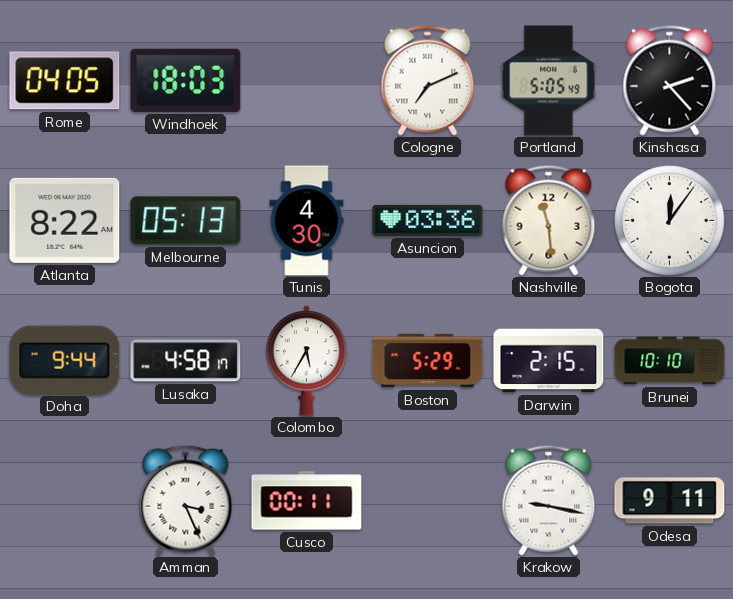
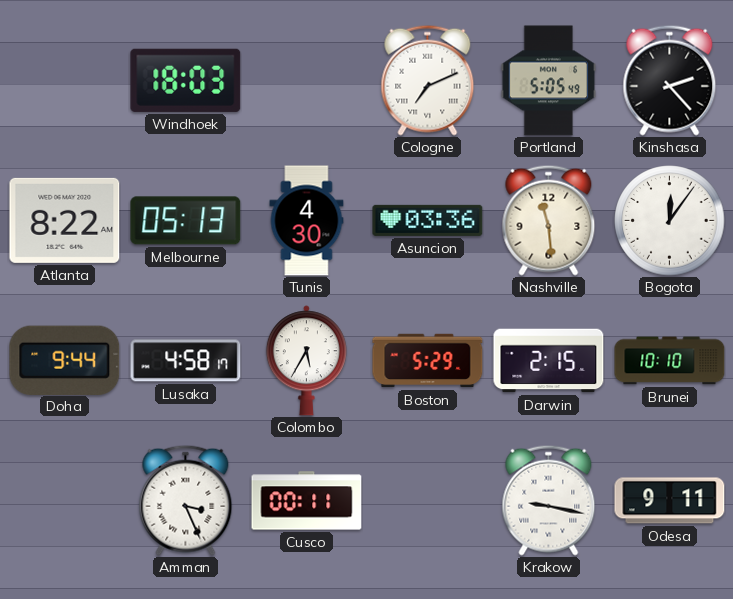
Rome: 04:05 -> none
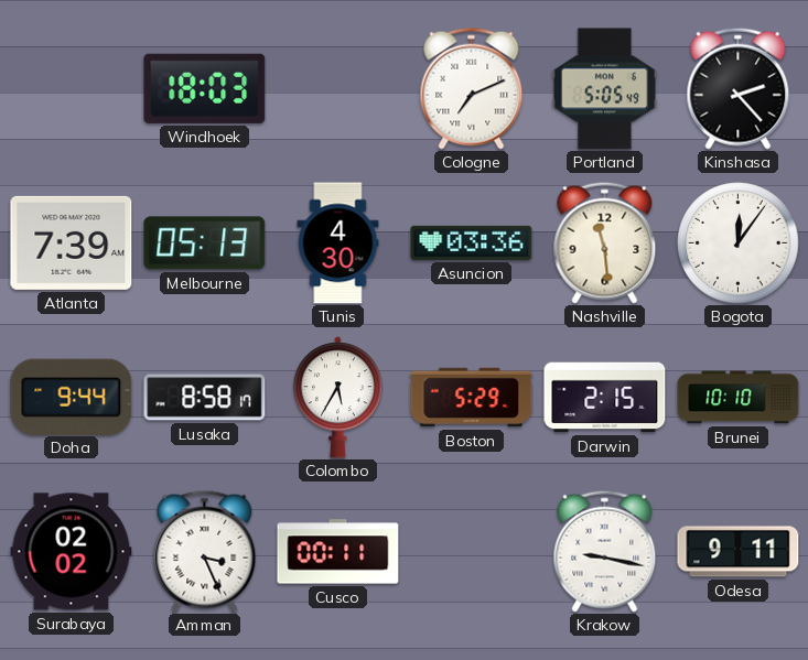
Atlanta: 8:22 -> 7:39
Lusaka: 4:58 -> 8:58
Surabaya: none -> 02:02
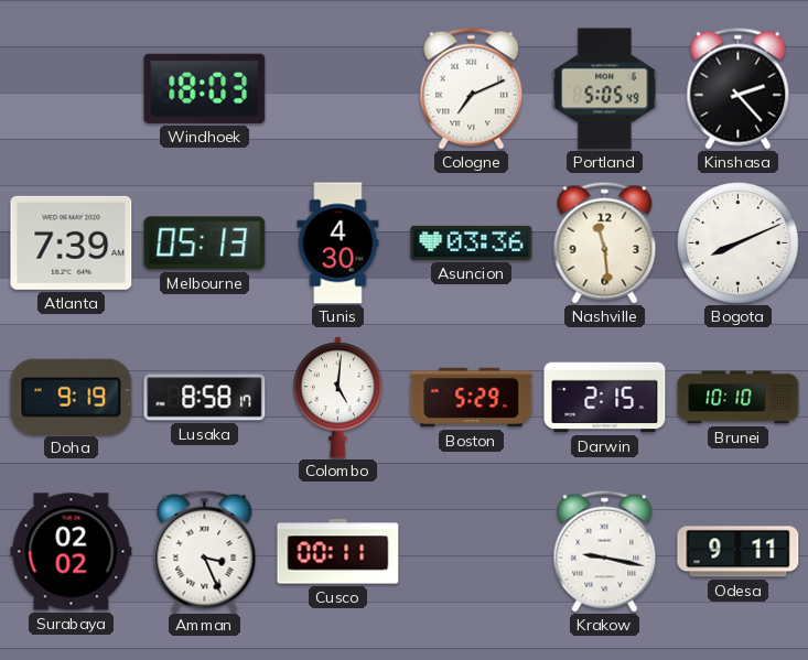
Bogota: 12:06 -> 8:11
Doha: 9:44 -> 9:19
Colombo: 5:35 -> 5:01
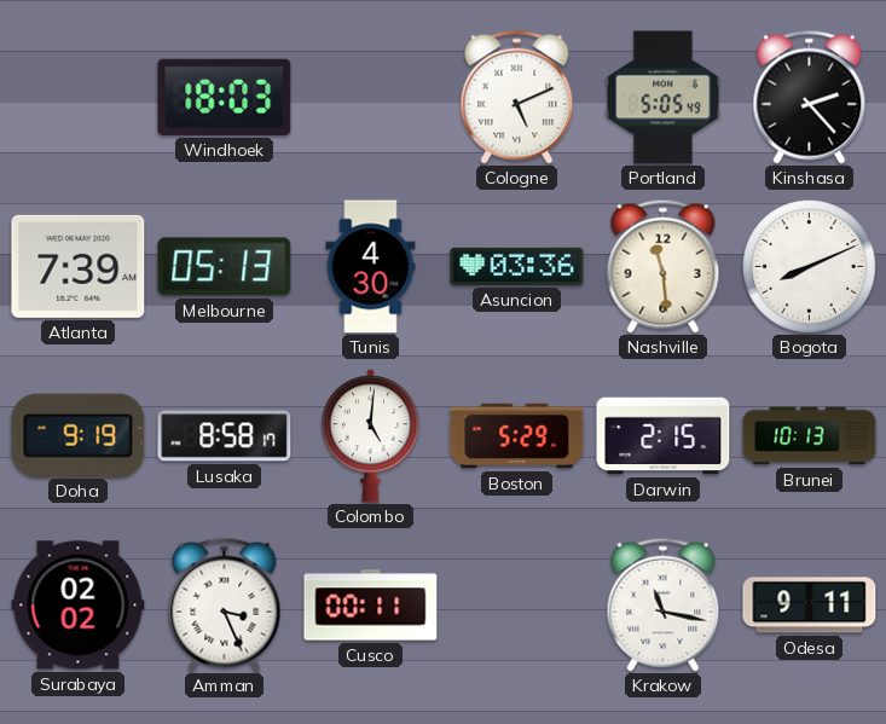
Cologne: 7:11 -> 5:11
Brunei: 10:10 -> 10:13
Krakow: 9:17 -> 11:17
